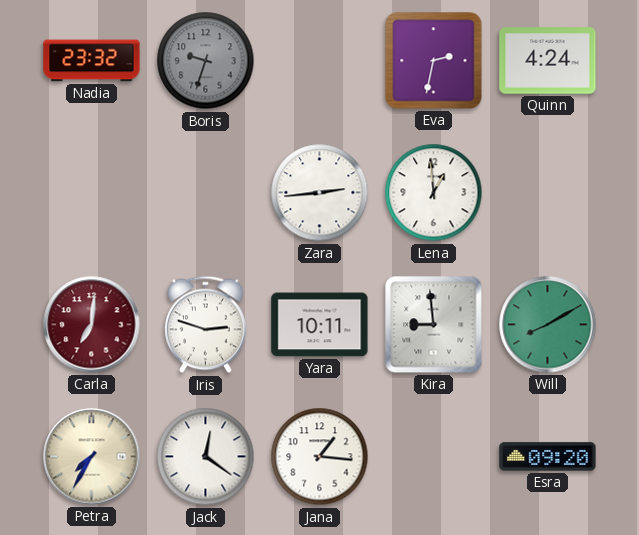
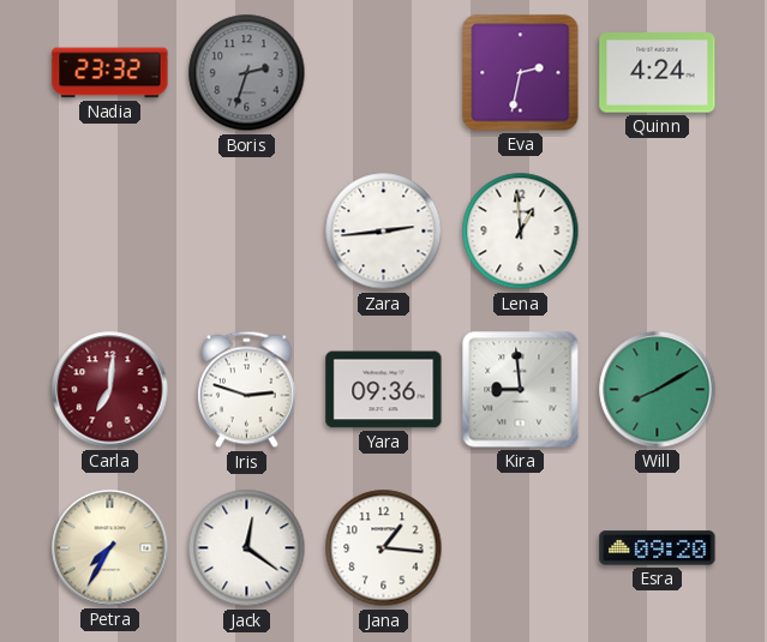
Boris: 9:33 -> 2:33
Yara: 10:11 -> 09:36
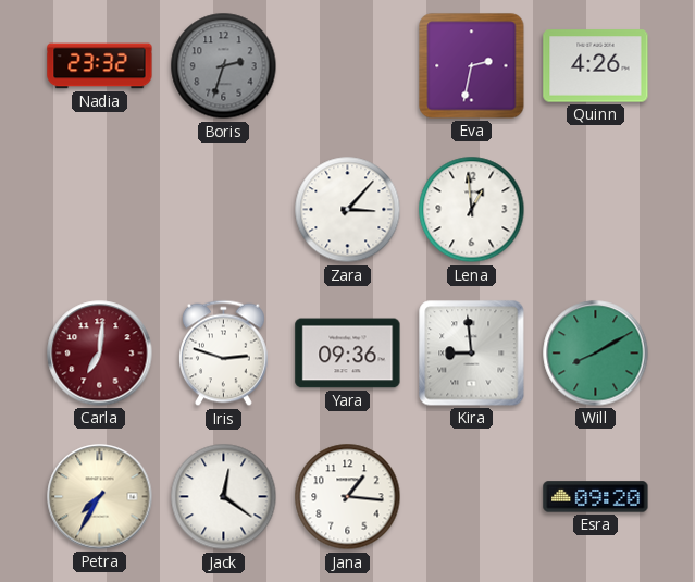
Quinn: 4:24 -> 4:26
Zara: 2:44 -> 3:07
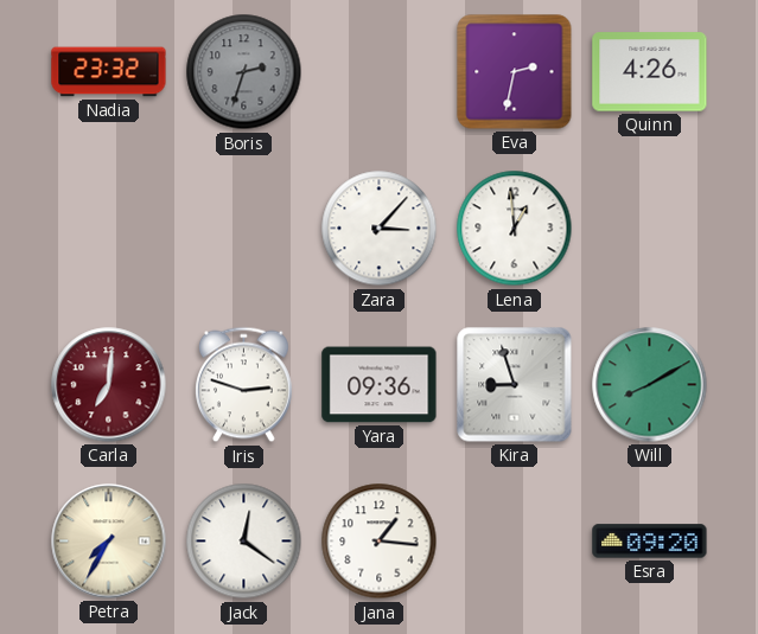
Kira: 8:59 -> 8:57
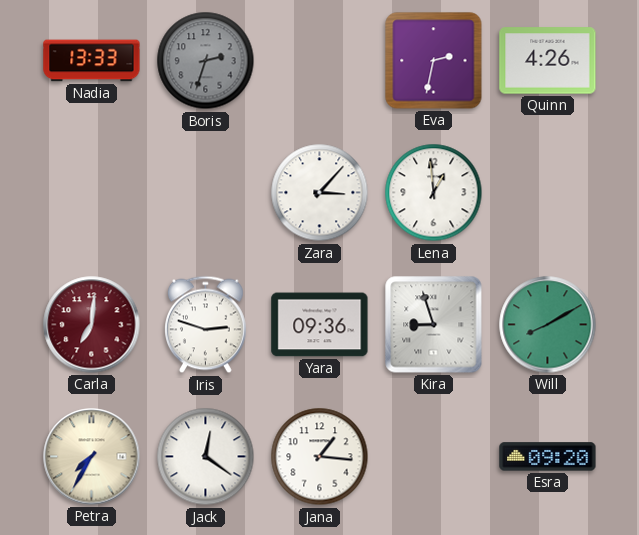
Nadia: 23:32 -> 13:33
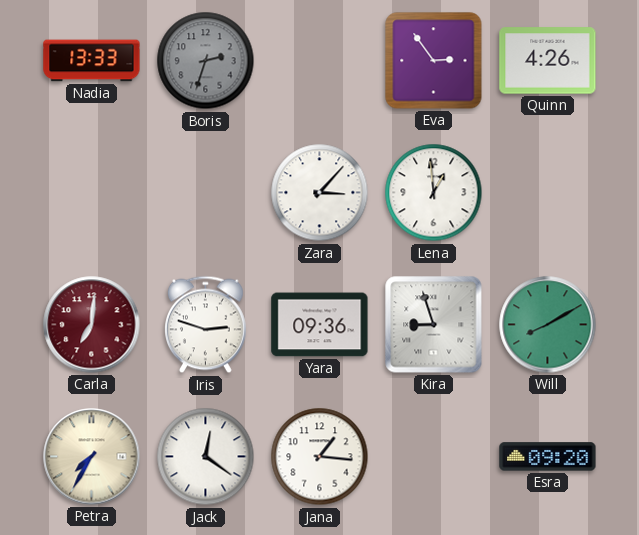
Eva: 2:32 -> 2:54
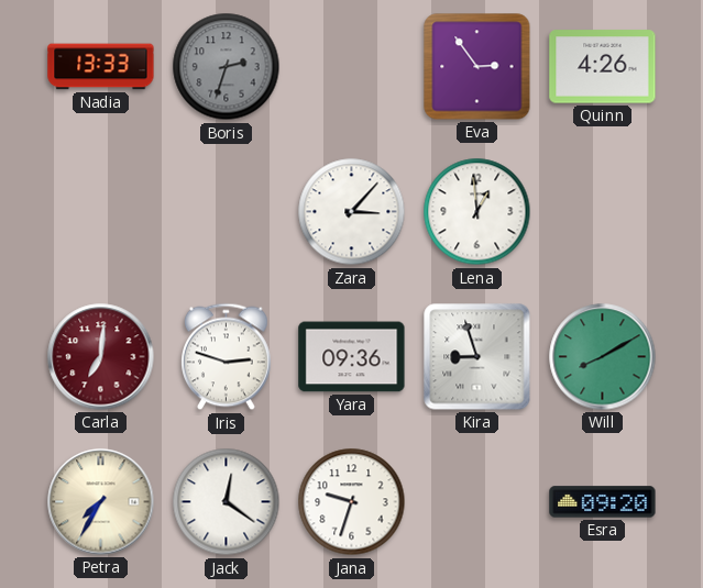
Jana: 1:16 -> 9:33
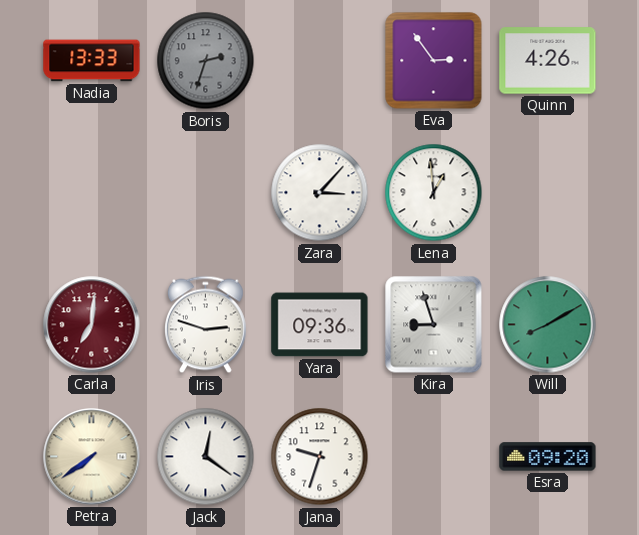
Petra: 7:35 -> 7:39
